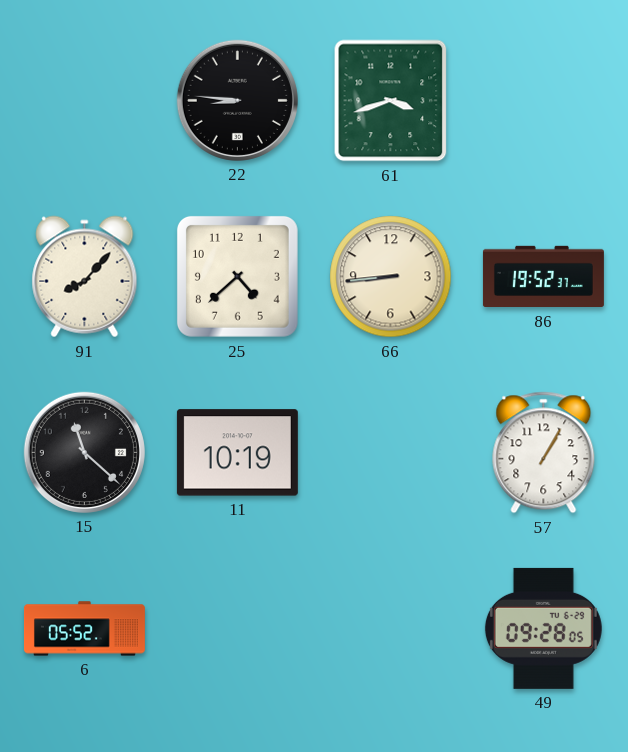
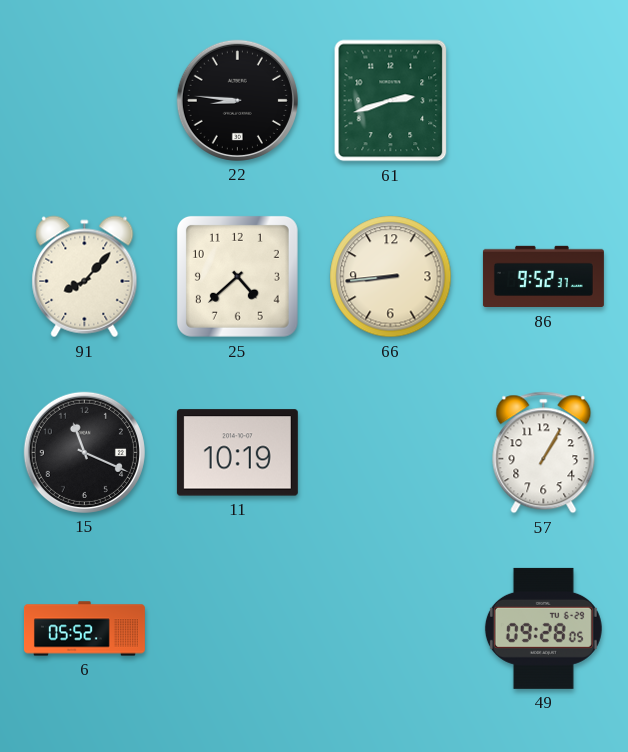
61: 3:42 -> 2:42
86: 19:52 -> 9:52
15: 11:22 -> 11:19
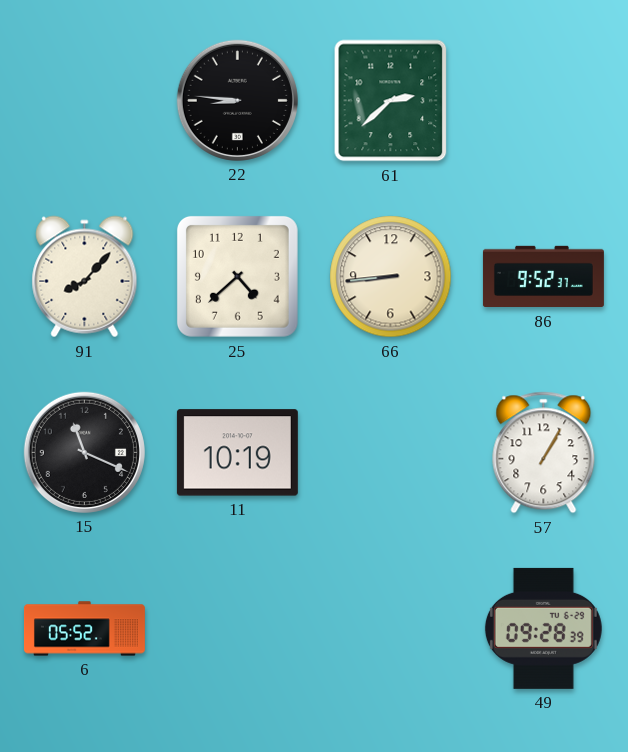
61: 2:42 -> 2:38
49: 09:28:05 -> 09:28:39
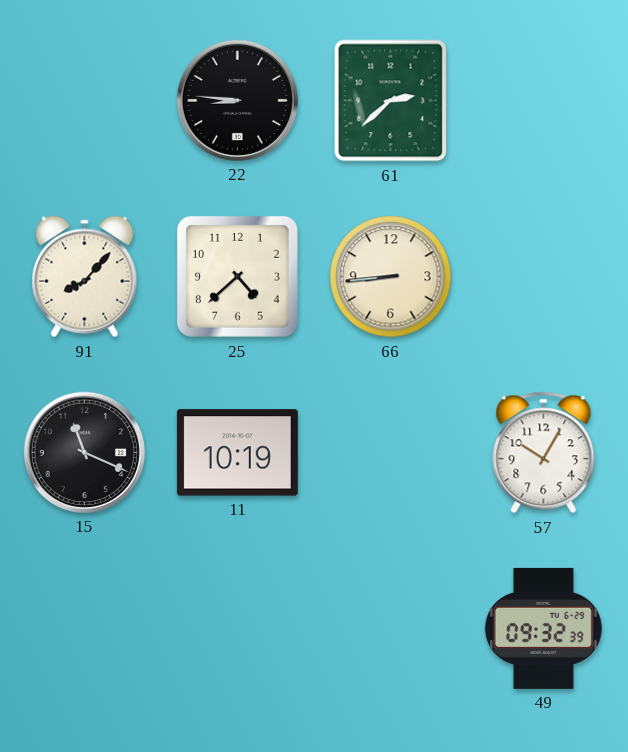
86: 9:52 -> none
57: 1:05 -> 10:05
6: 05:52 -> none
49: 09:28 -> 09:32
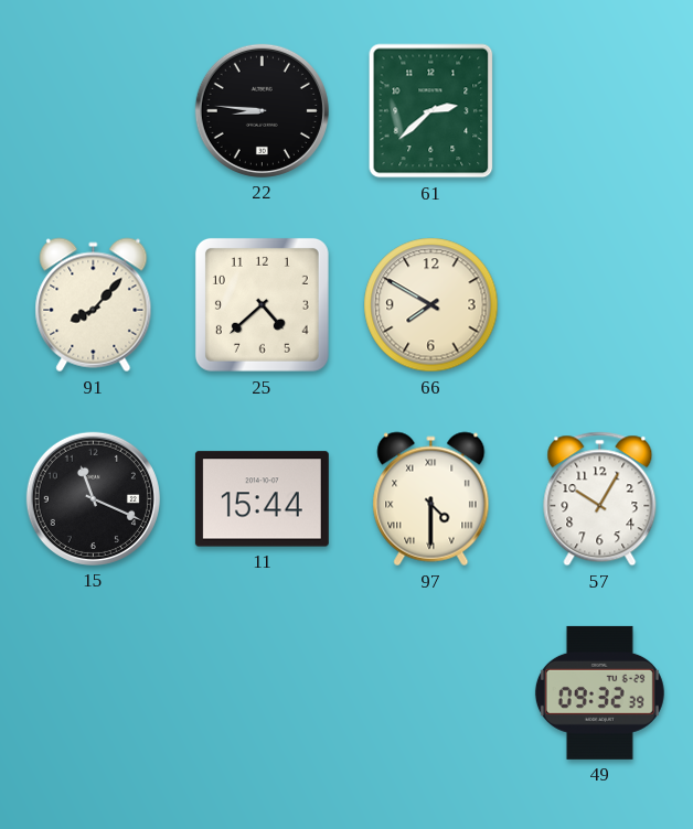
66: 8:44 -> 7:50
11: 10:19 -> 15:44
97: none -> 4:30
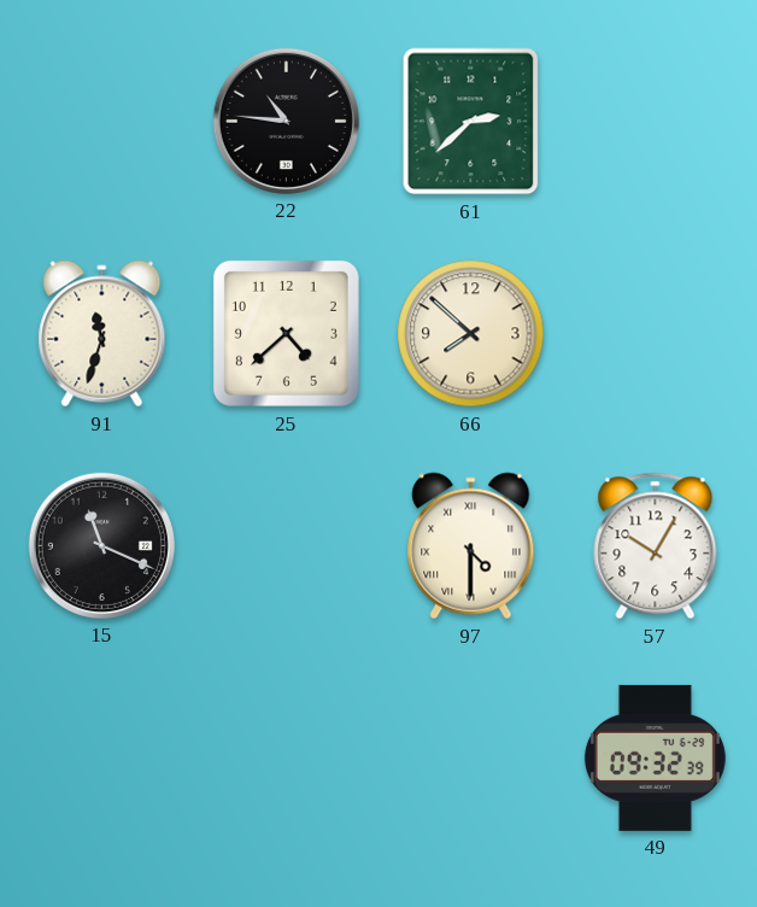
22: 8:46 -> 10:46
91: 8:07 -> 11:33
66: 7:50 -> 7:52
11: 15:44 -> none
